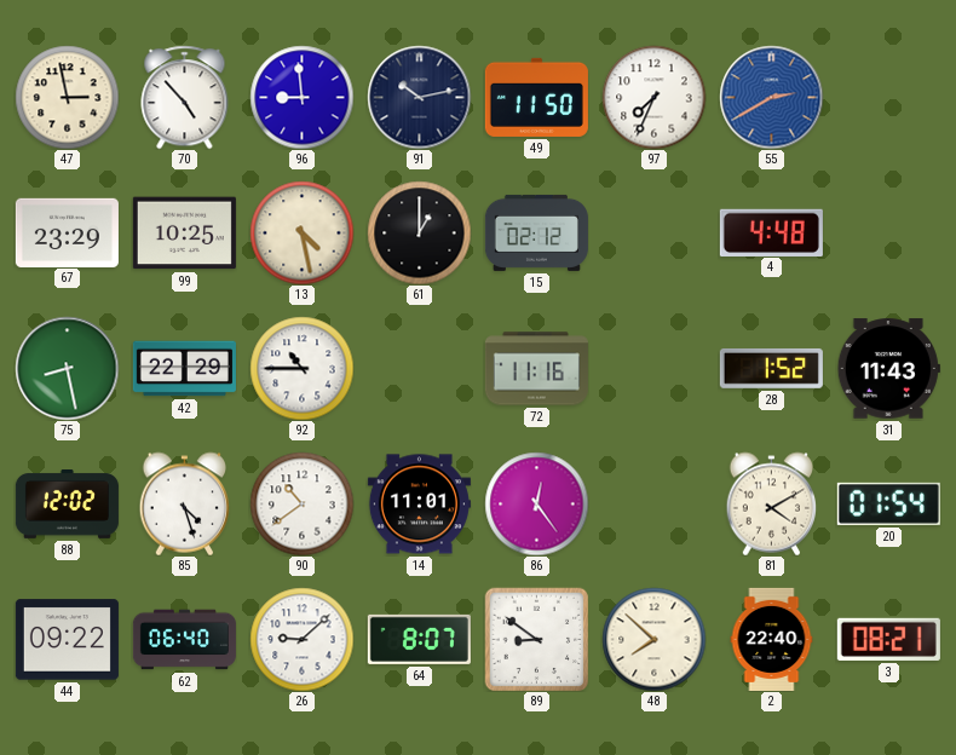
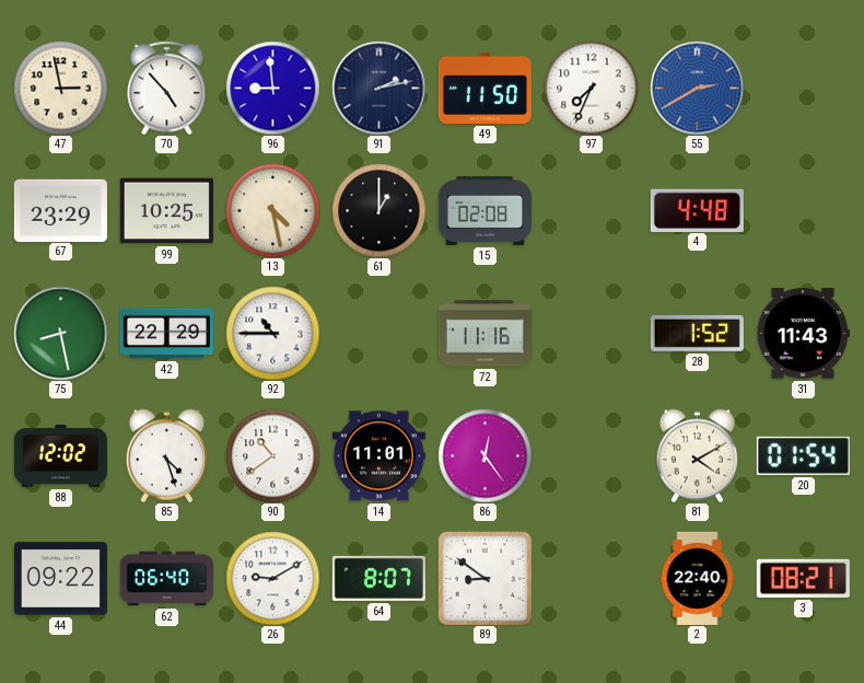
91: 10:13 -> 2:13
15: 02:12 -> 02:08
26: 9:08 -> 9:10
48: 7:52 -> none
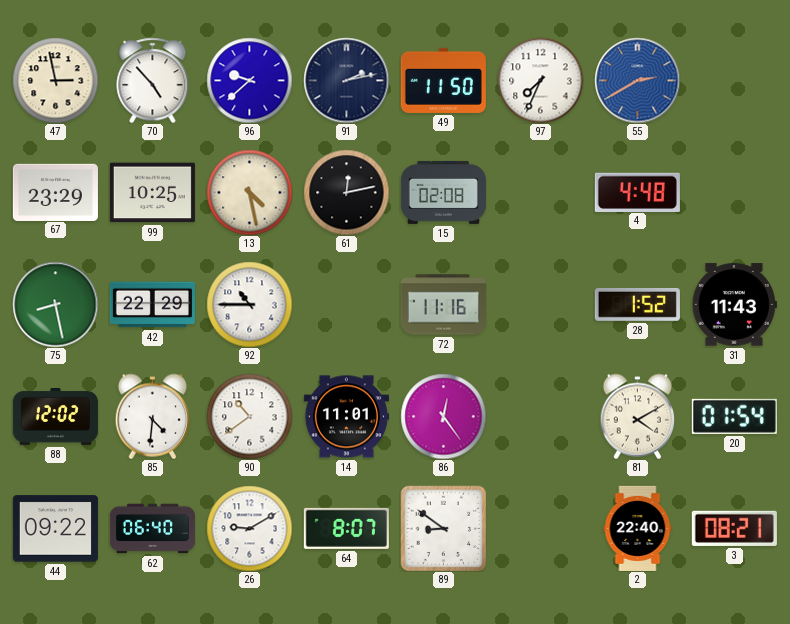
96: 8:59 -> 9:38
61: 1:00 -> 12:13
85: 4:27 -> 4:31
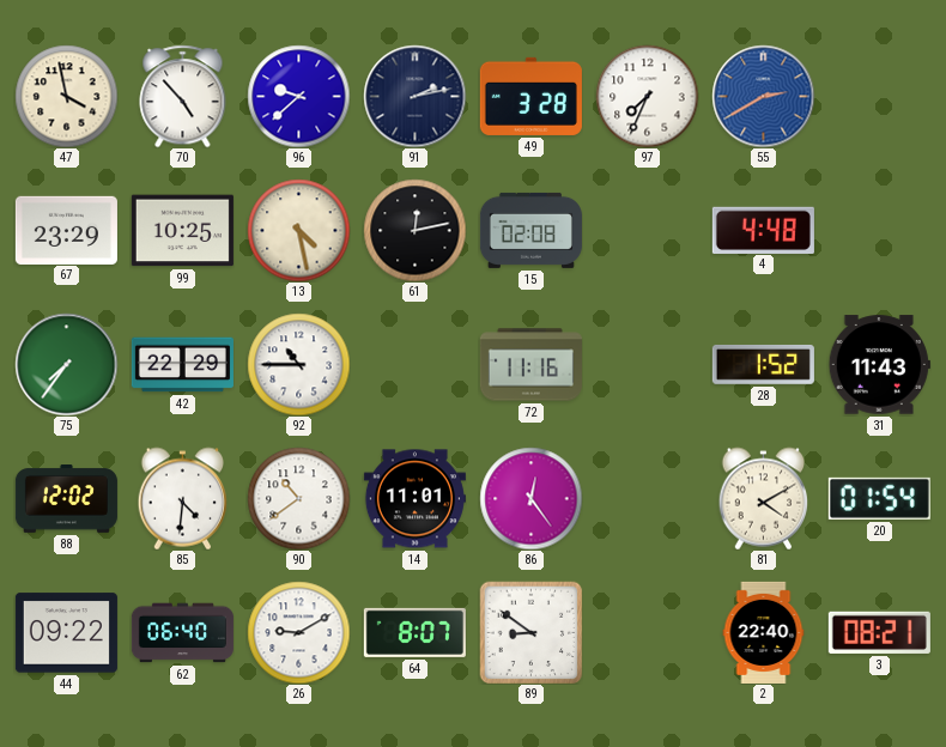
47: 2:58 -> 3:58
49: 11:50 -> 3:28
75: 8:28 -> 7:36
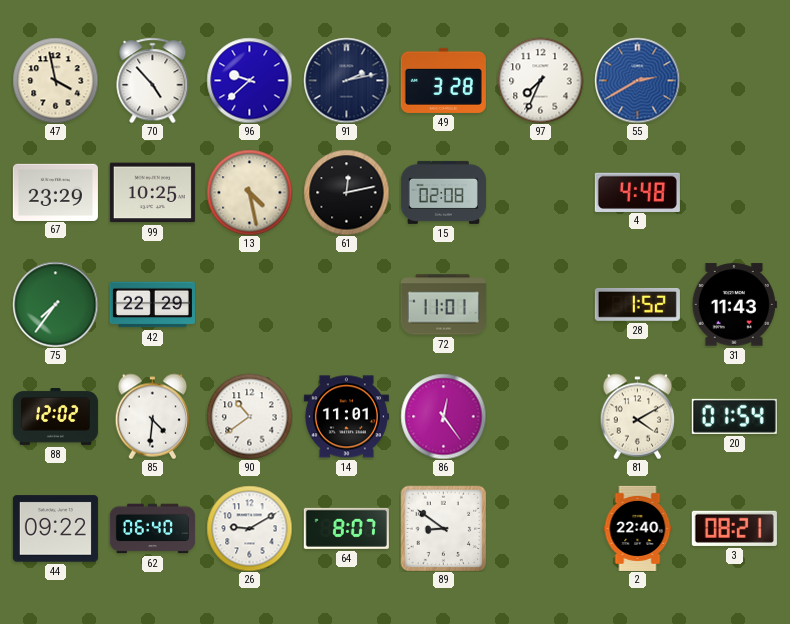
92: 10:45 -> none
72: 11:16 -> 11:01
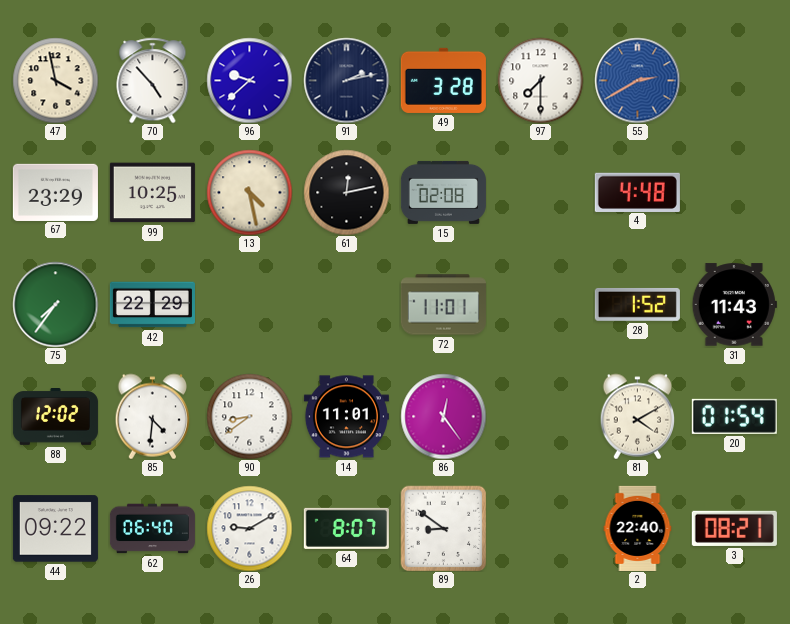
97: 7:34 -> 7:30
90: 10:39 -> 8:39
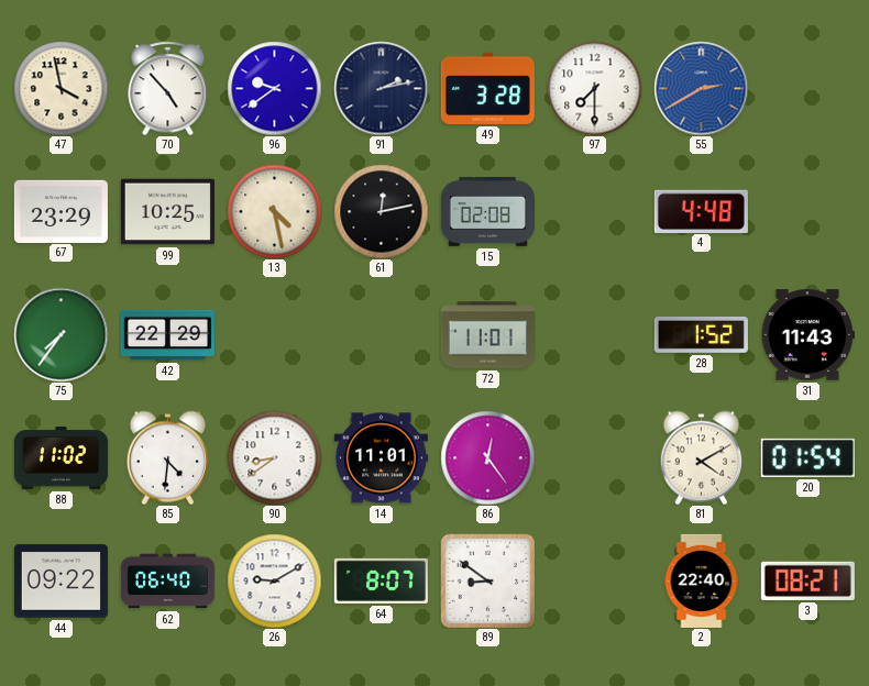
96: 9:38 -> 9:39
88: 12:02 -> 11:02
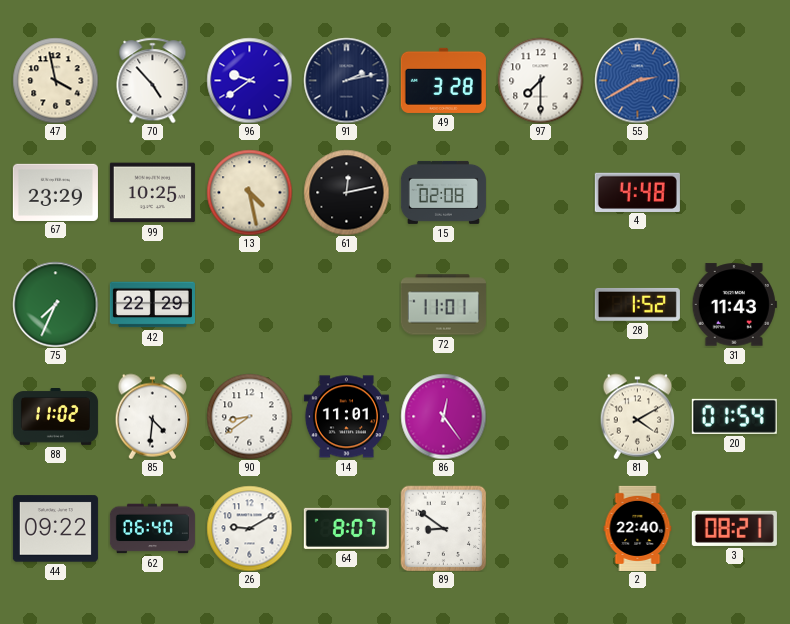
75: 7:36 -> 7:34
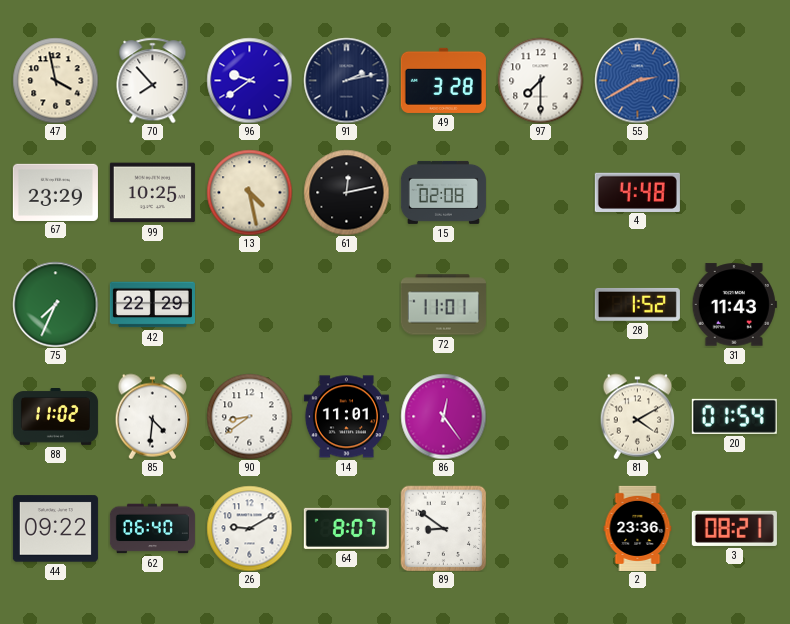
70: 4:53 -> 7:53
2: 22:40 -> 23:36
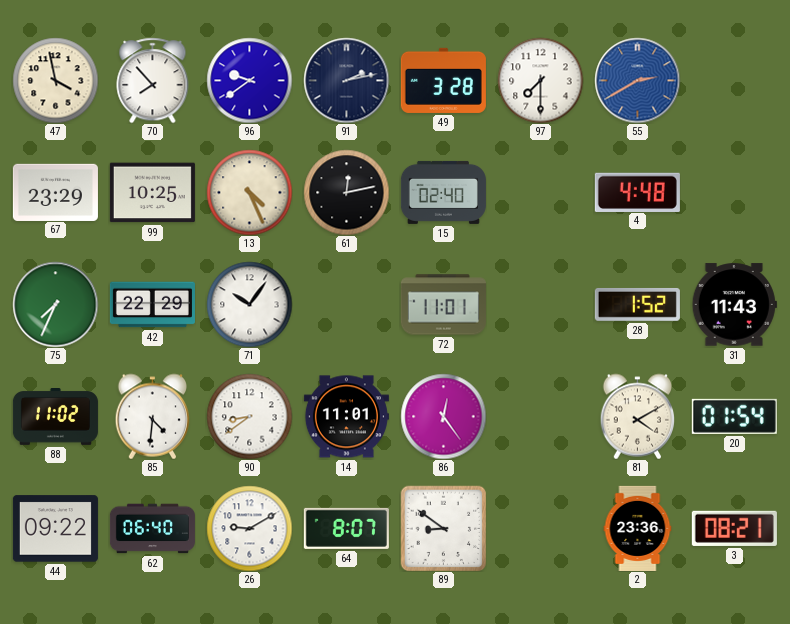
13: 4:28 -> 4:26
15: 02:08 -> 02:40
71: none -> 10:06
